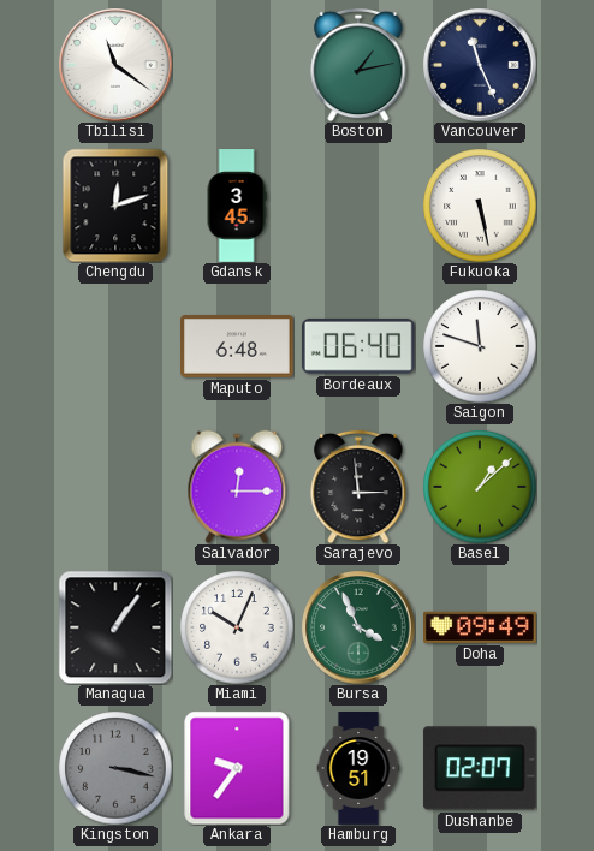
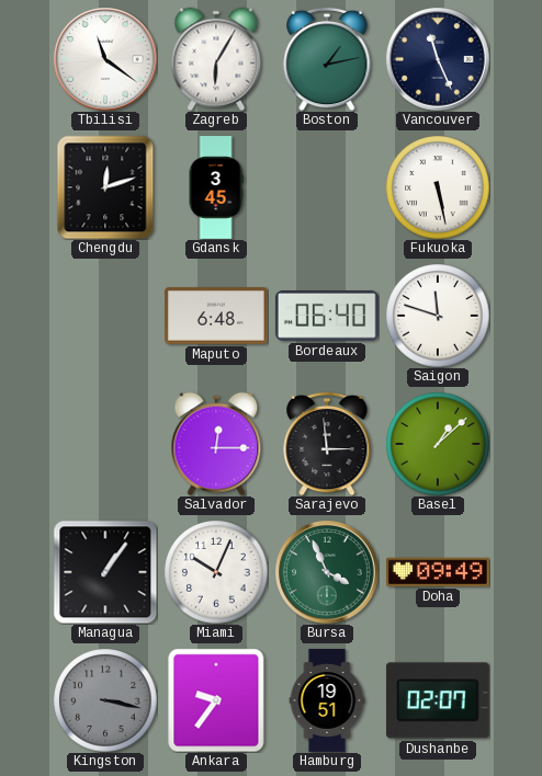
Zagreb: none -> 6:05
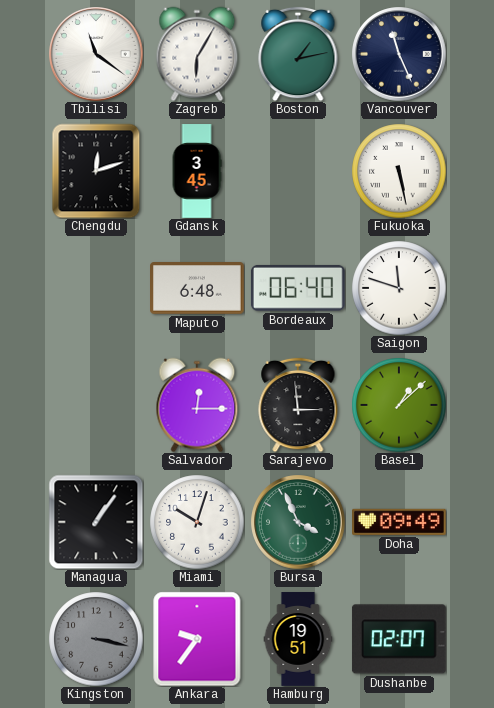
Miami: 10:04 -> 10:03
